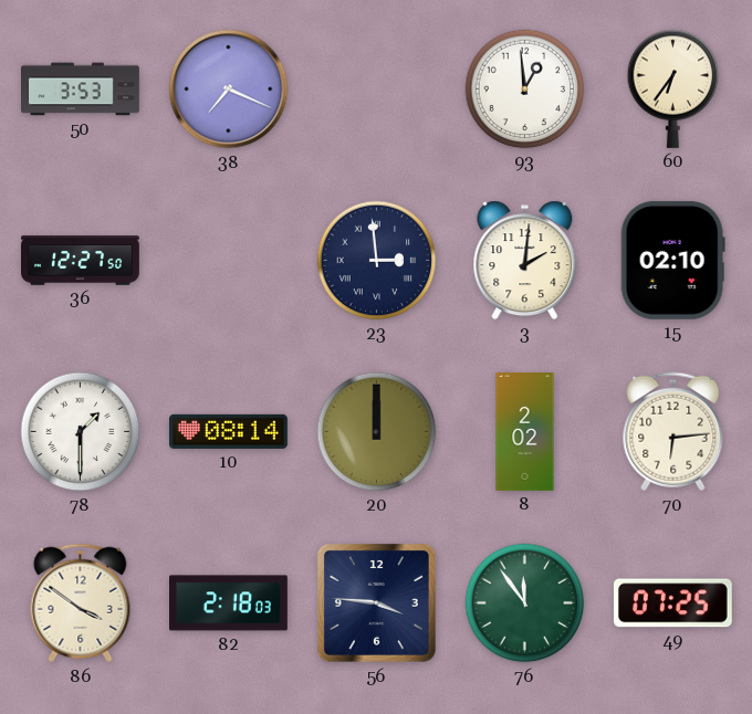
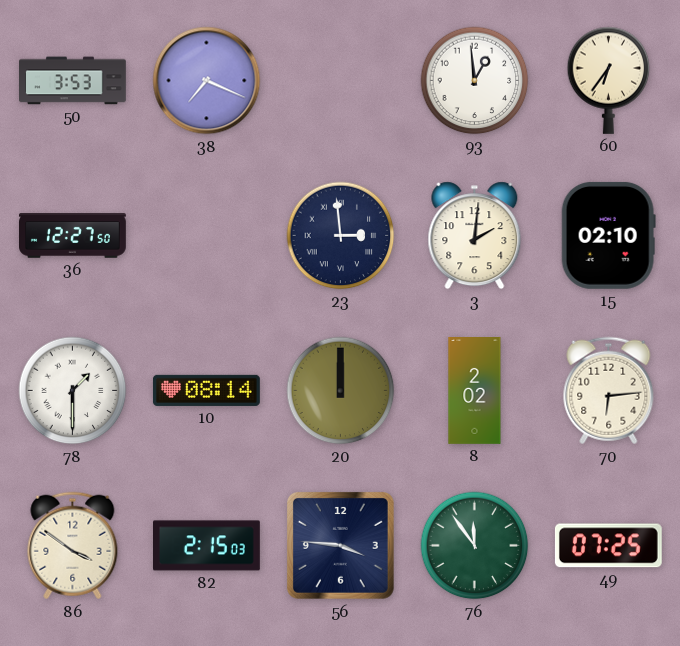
82: 2:18 -> 2:15
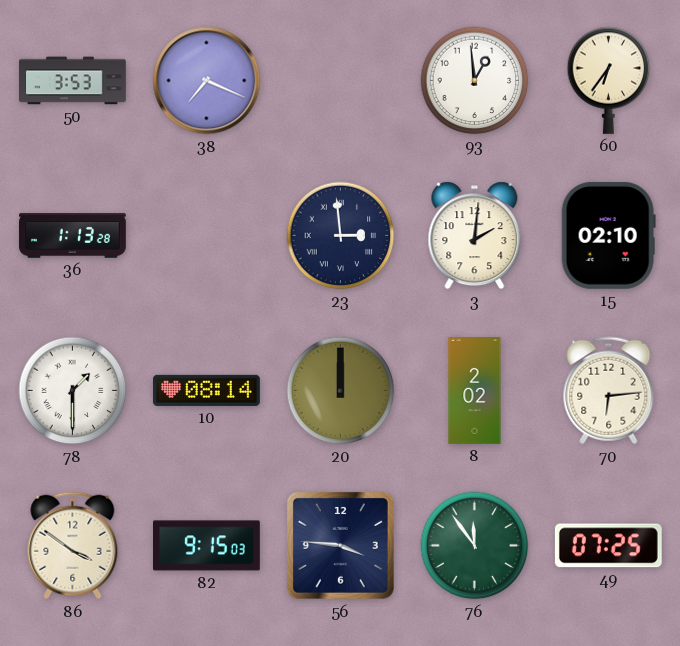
36: 12:27 -> 1:13
82: 2:15 -> 9:15
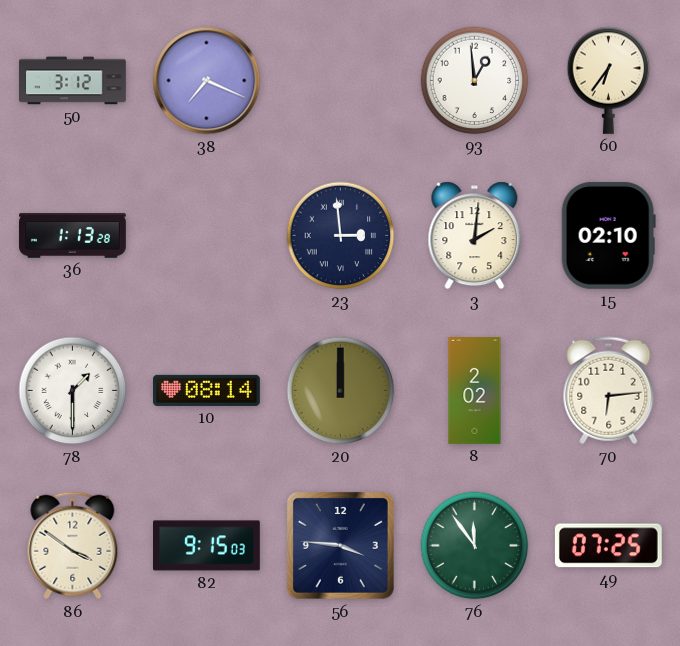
50: 3:53 -> 3:12
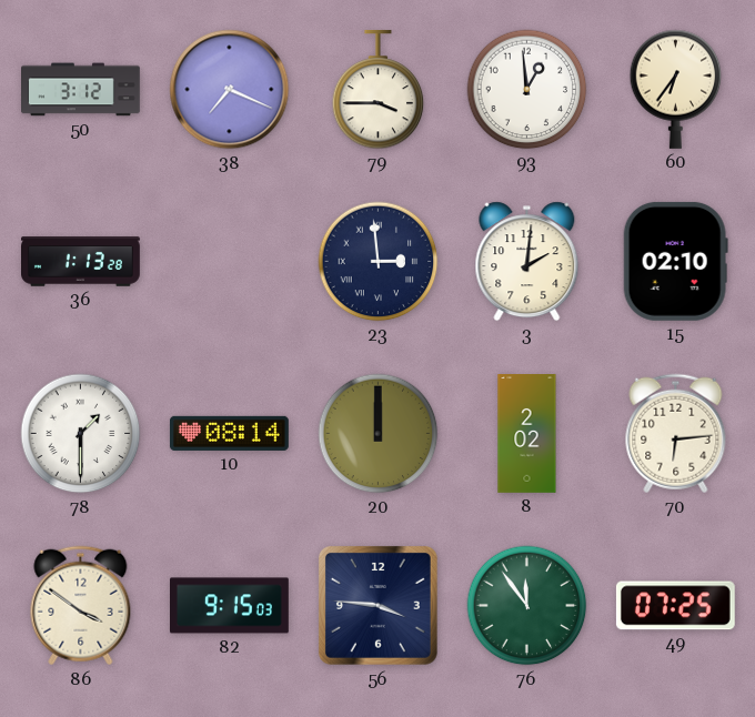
79: none -> 3:45
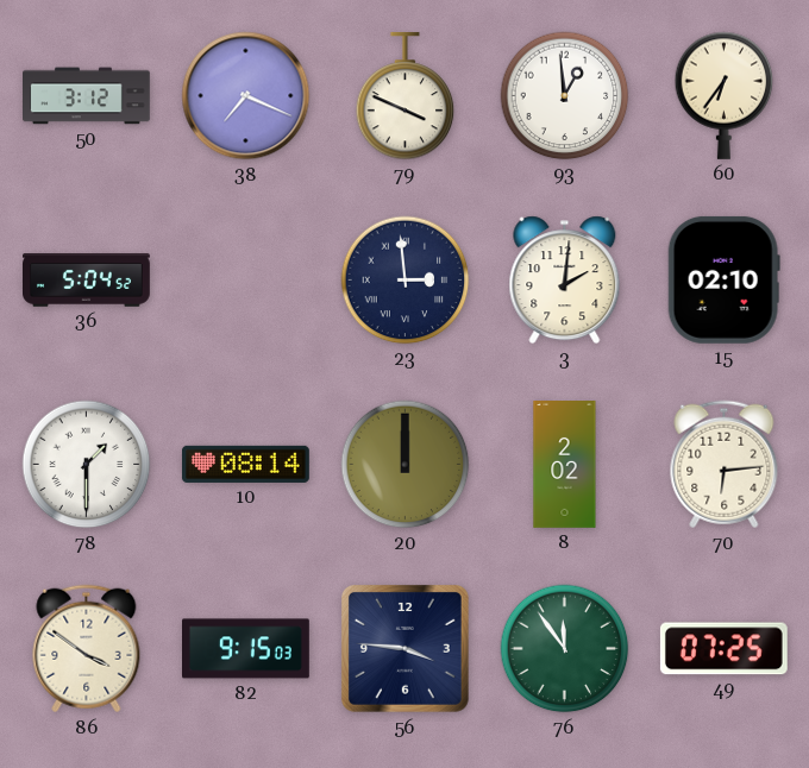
79: 3:45 -> 3:49
36: 1:13 -> 5:04
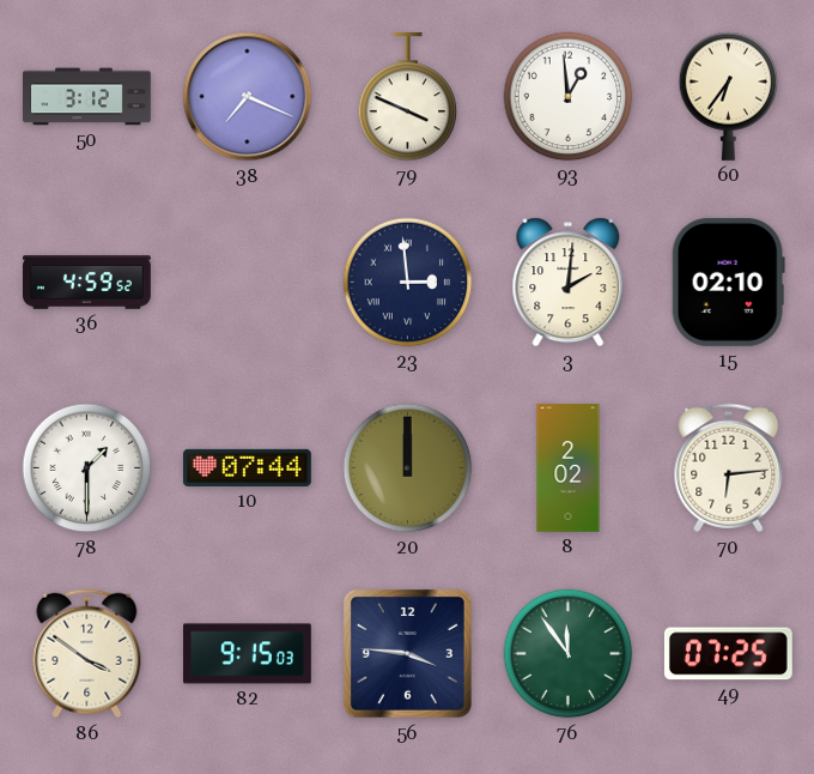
36: 5:04 -> 4:59
10: 08:14 -> 07:44
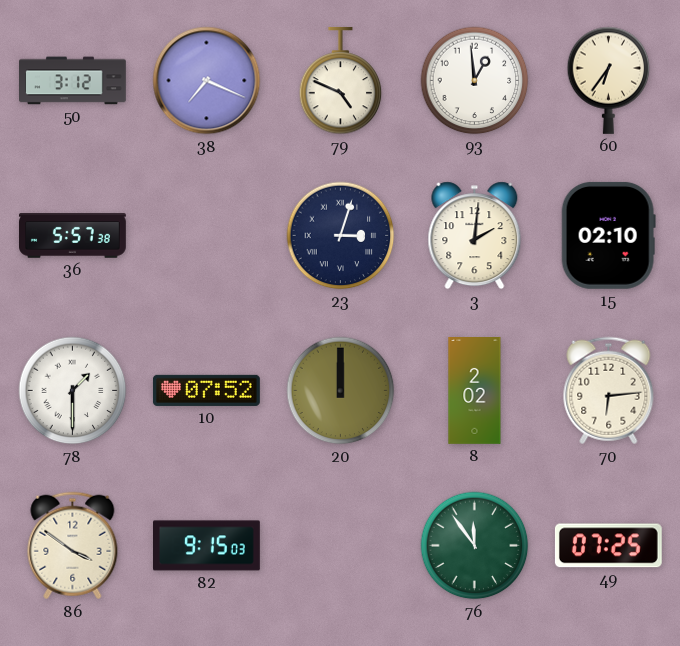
79: 3:49 -> 4:49
36: 4:59 -> 5:57
23: 2:59 -> 3:03
10: 07:44 -> 07:52
56: 3:46 -> none
